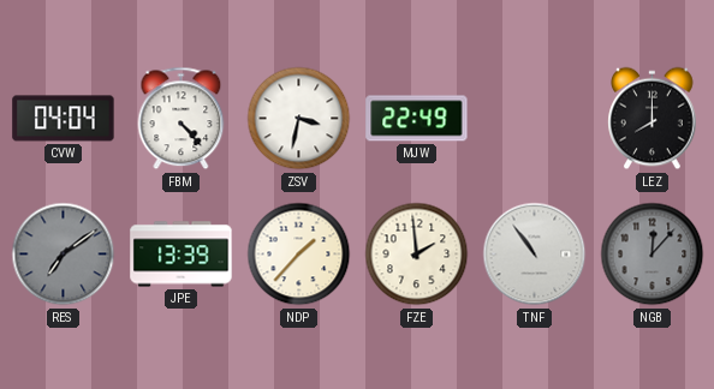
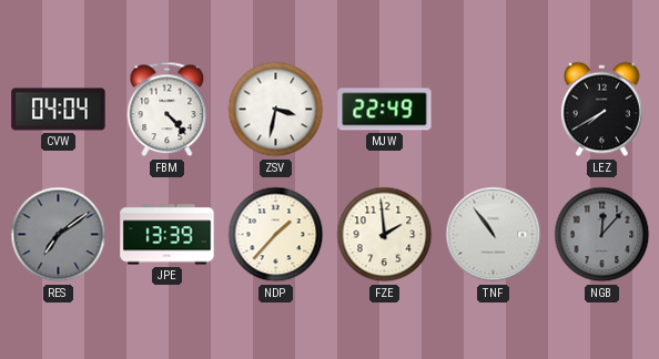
LEZ: 8:00 -> 7:40
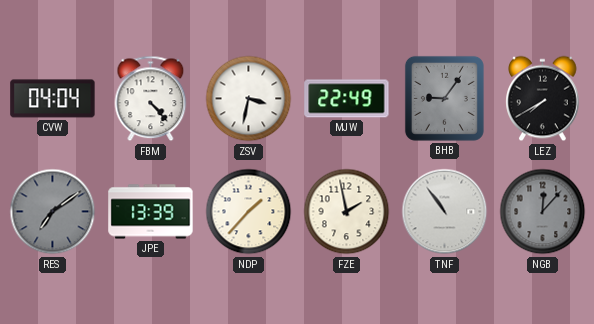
BHB: none -> 9:06
FZE: 1:59 -> 1:58
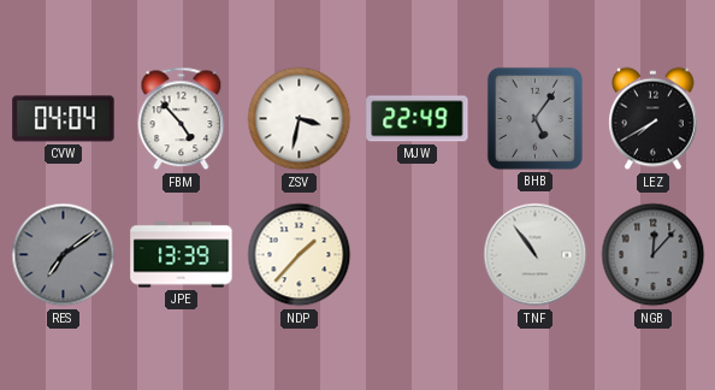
FBM: 4:23 -> 4:53
BHB: 9:06 -> 5:06
FZE: 1:58 -> none
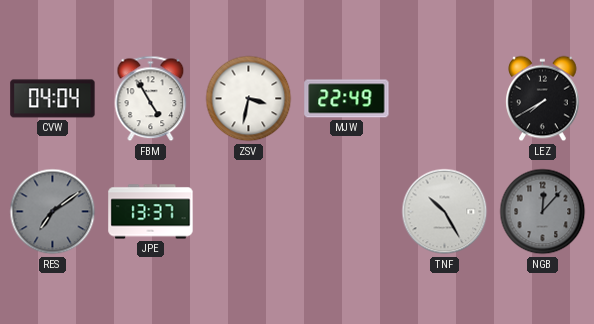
FBM: 4:53 -> 4:55
BHB: 5:06 -> none
JPE: 13:39 -> 13:37
NDP: 1:37 -> none
TNF: 10:54 -> 10:25
